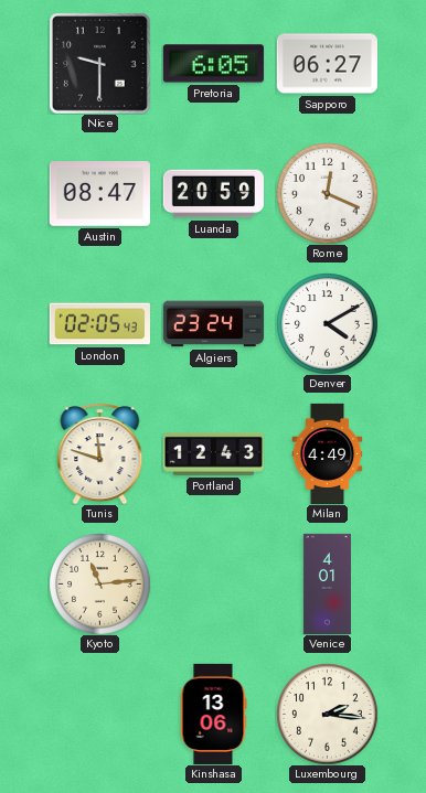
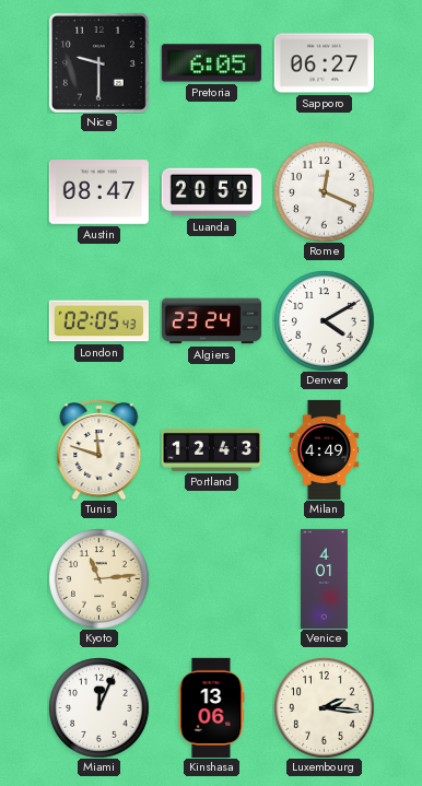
Miami: none -> 12:04
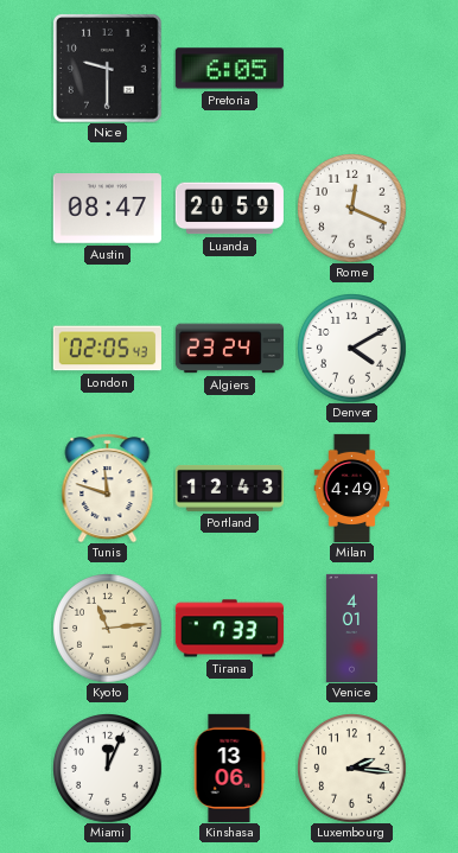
Sapporo: 06:27 -> none
Tirana: none -> 7:33
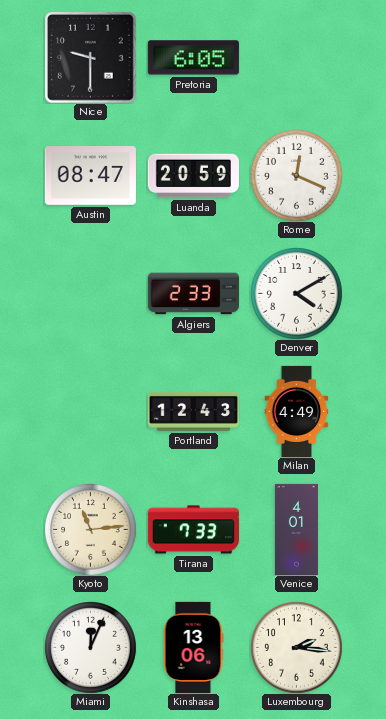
London: 02:05 -> none
Algiers: 23:24 -> 2:33
Tunis: 11:48 -> none
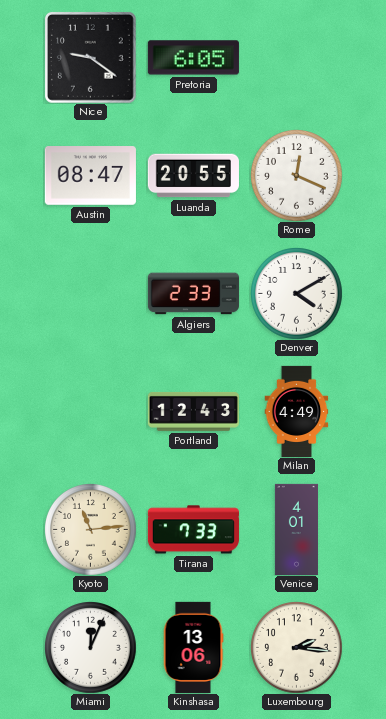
Nice: 9:30 -> 9:21
Luanda: 20:59 -> 20:55
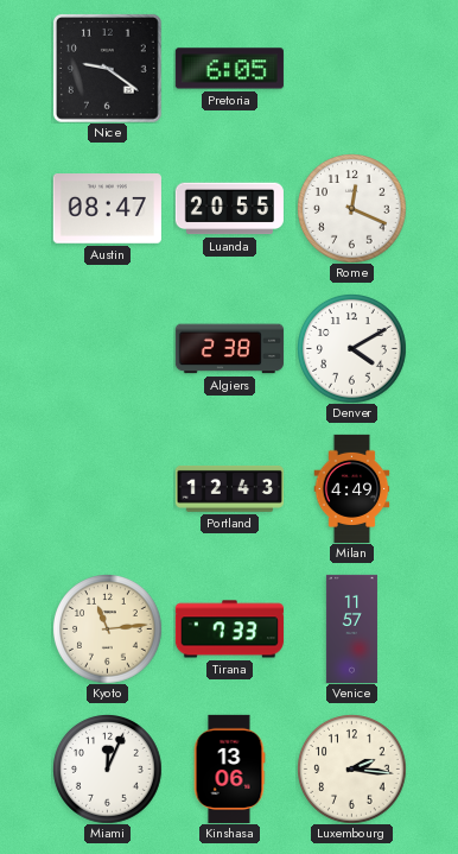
Algiers: 2:33 -> 2:38
Venice: 4:01 -> 11:57
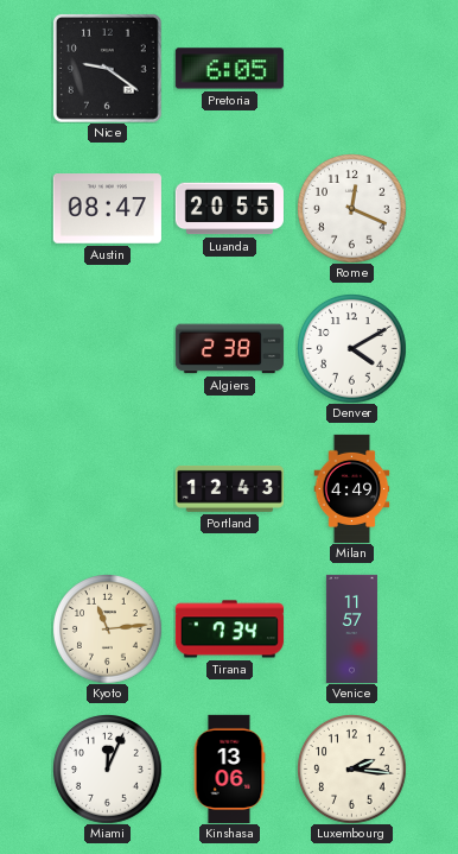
Tirana: 7:33 -> 7:34
